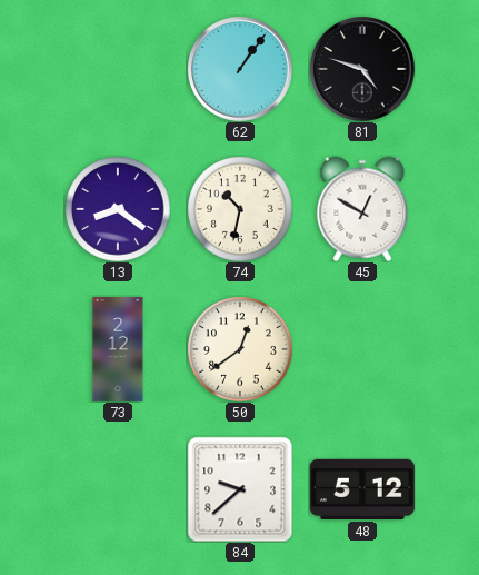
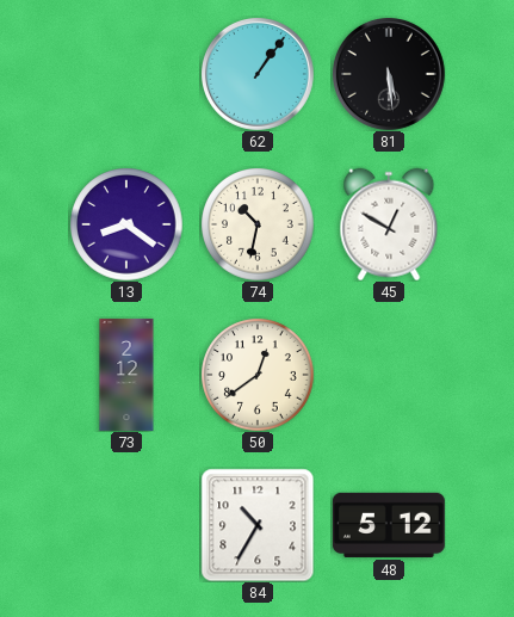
81: 4:48 -> 5:29
84: 9:38 -> 10:35
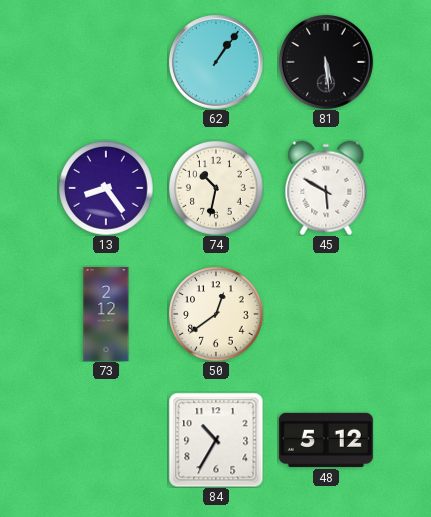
13: 8:21 -> 8:24
45: 12:50 -> 5:50
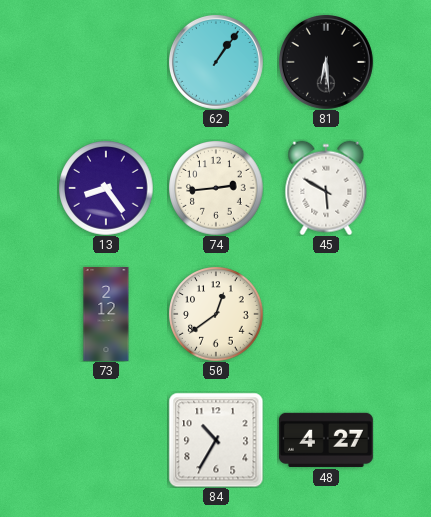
81: 5:29 -> 6:29
74: 10:32 -> 2:44
48: 5:12 -> 4:27
